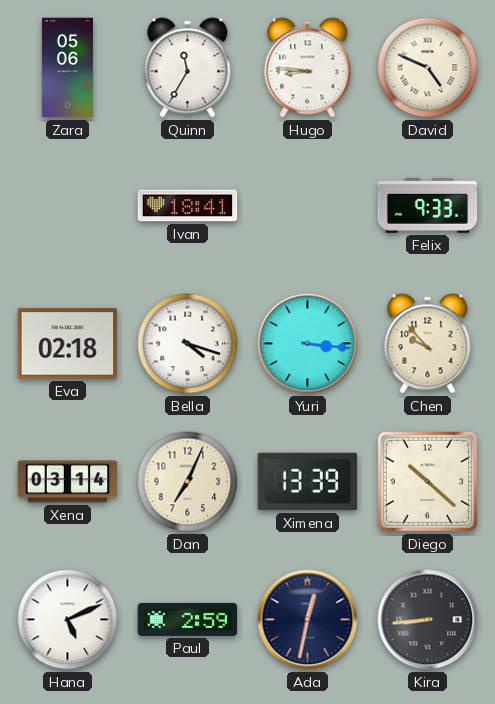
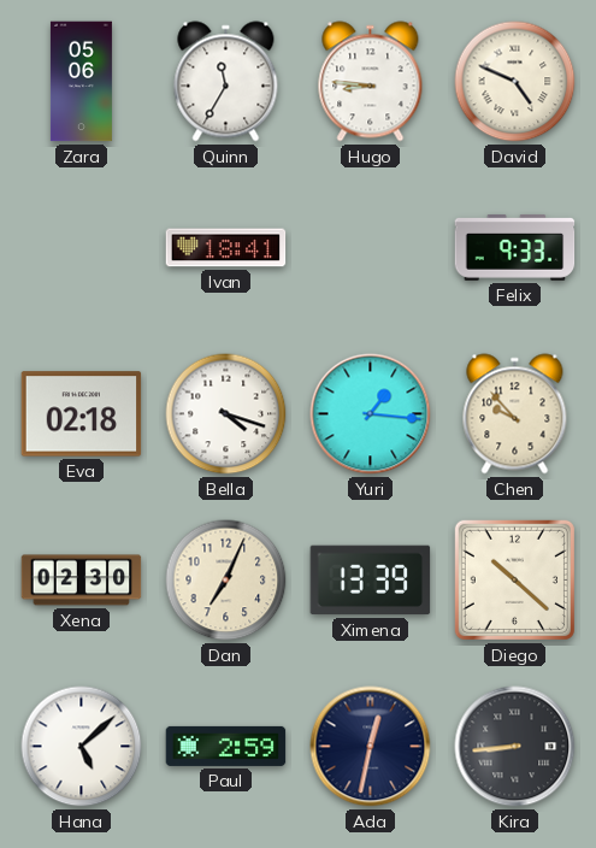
Yuri: 3:16 -> 1:16
Xena: 03:14 -> 02:30
Hana: 5:11 -> 5:08
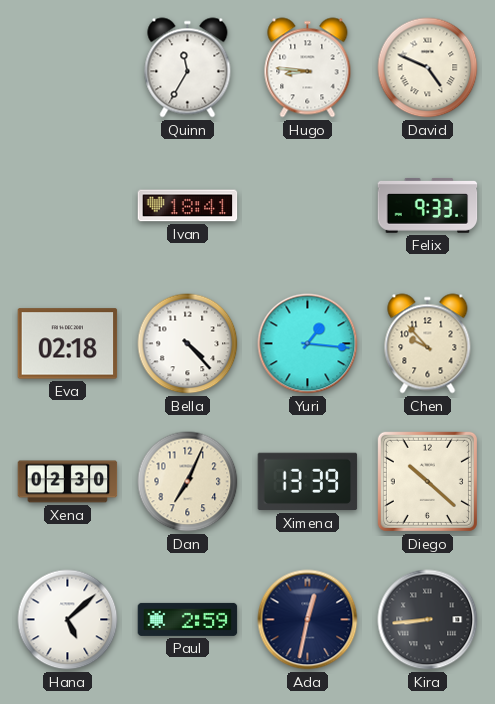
Zara: 05:06 -> none
Bella: 4:18 -> 4:23
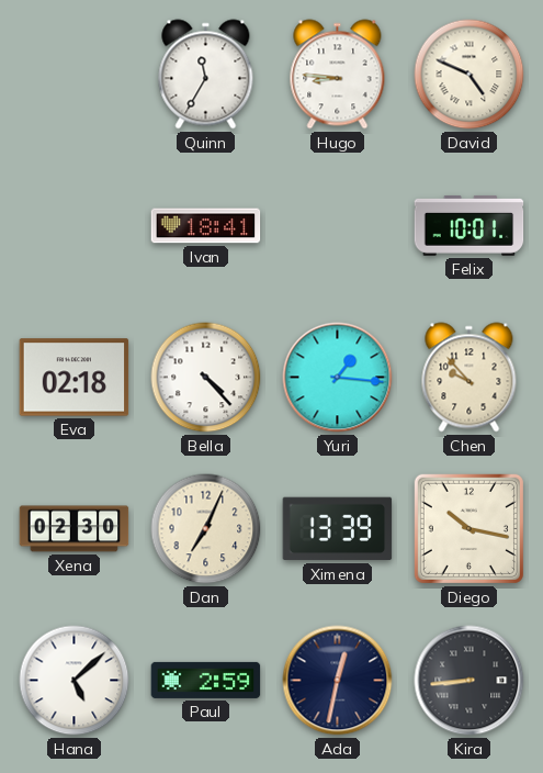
Felix: 9:33 -> 10:01
Diego: 10:22 -> 10:17
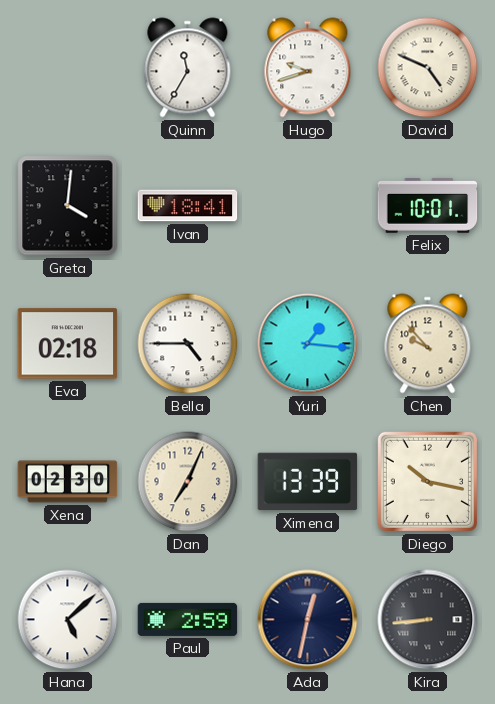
Hugo: 8:46 -> 9:42
Greta: none -> 4:01
Bella: 4:23 -> 4:45
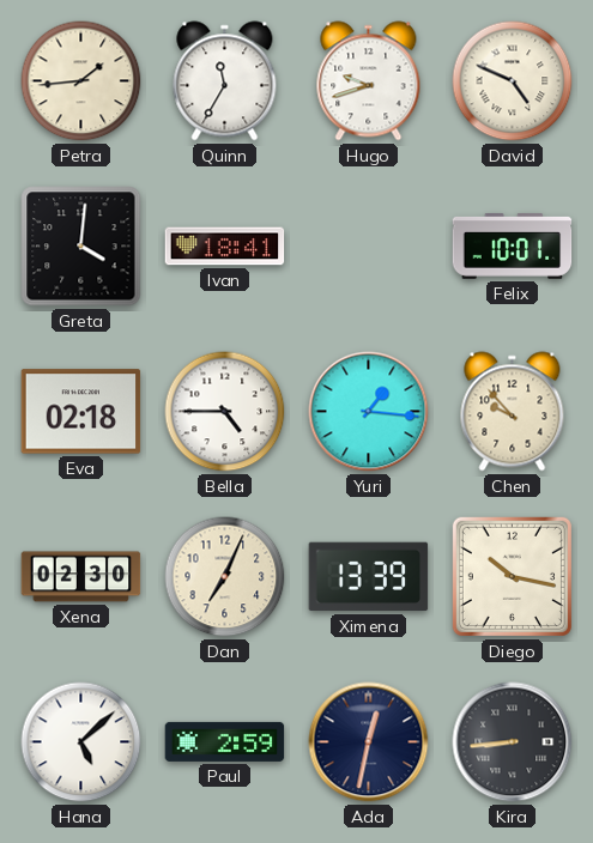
Petra: none -> 1:44
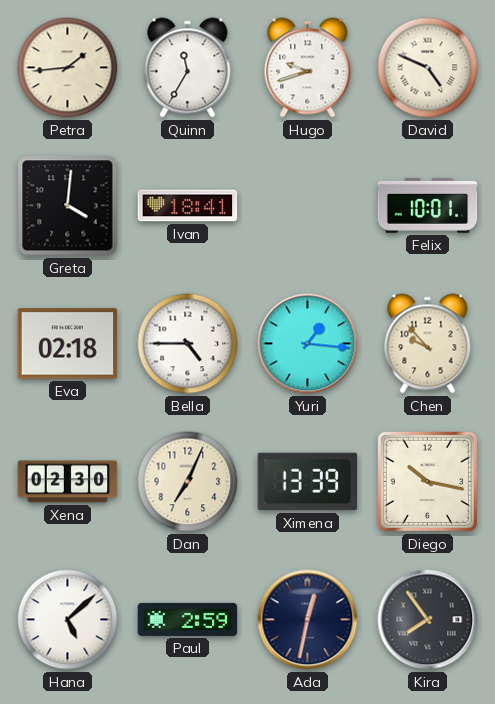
Kira: 8:44 -> 7:54
